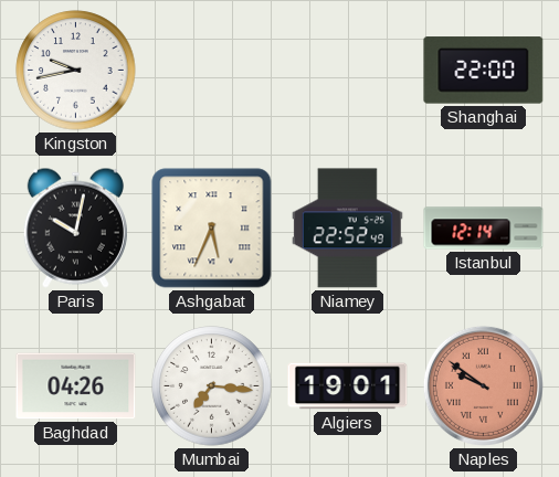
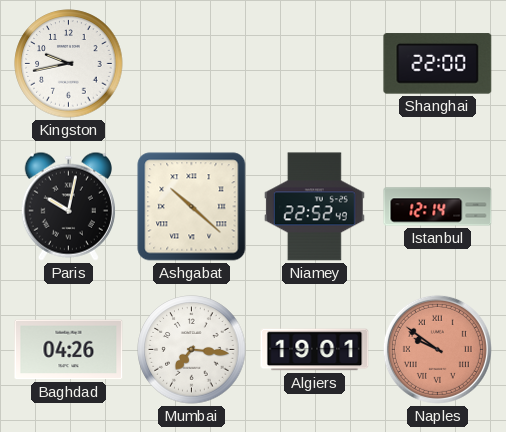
Ashgabat: 5:34 -> 10:22
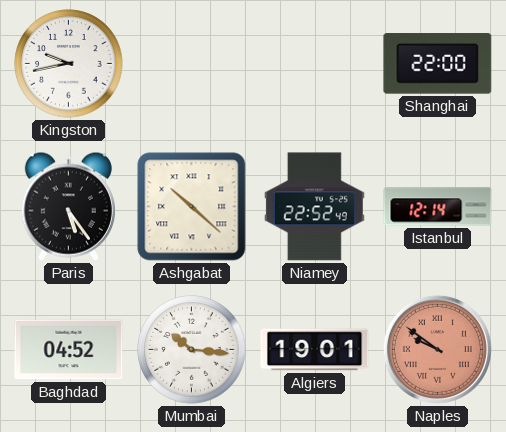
Paris: 10:02 -> 5:24
Baghdad: 04:26 -> 04:52
Mumbai: 7:16 -> 10:16
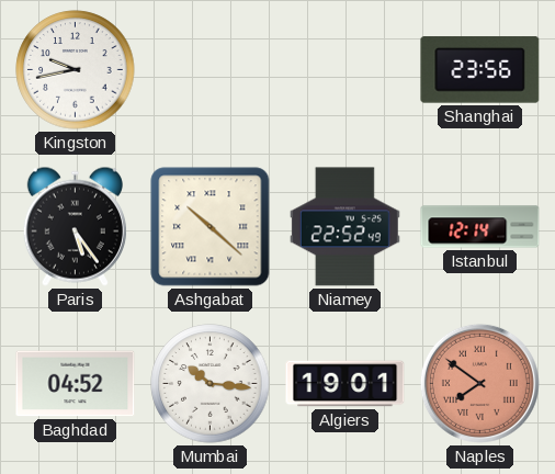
Shanghai: 22:00 -> 23:56
Naples: 9:51 -> 7:51
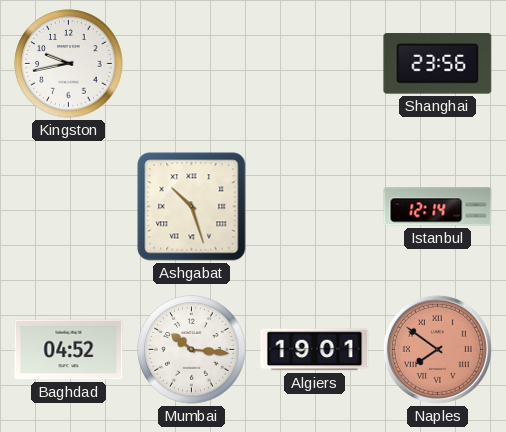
Paris: 5:24 -> none
Ashgabat: 10:22 -> 10:27
Niamey: 22:52 -> none
